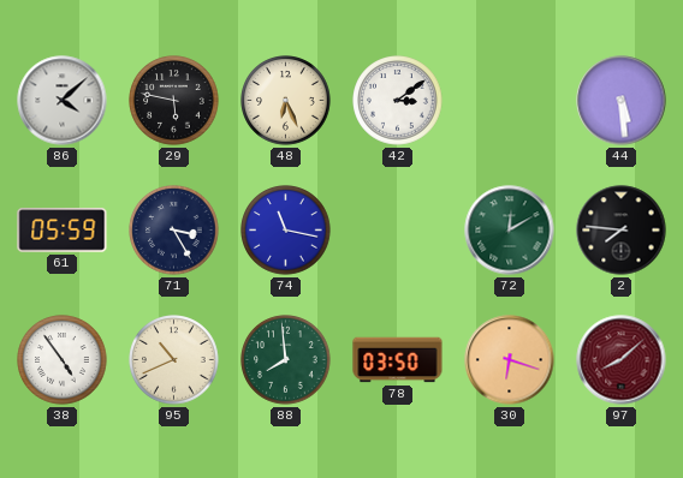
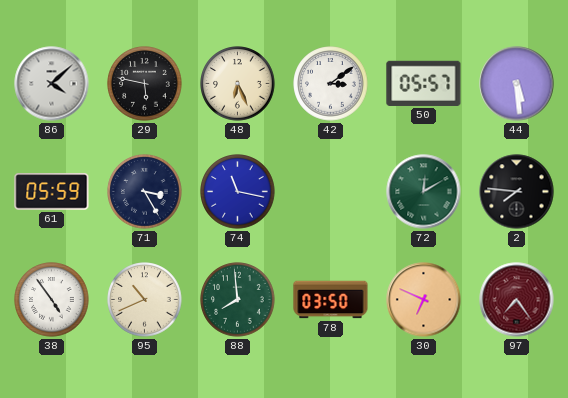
50: none -> 05:57
30: 6:18 -> 6:49
97: 8:08 -> 7:24
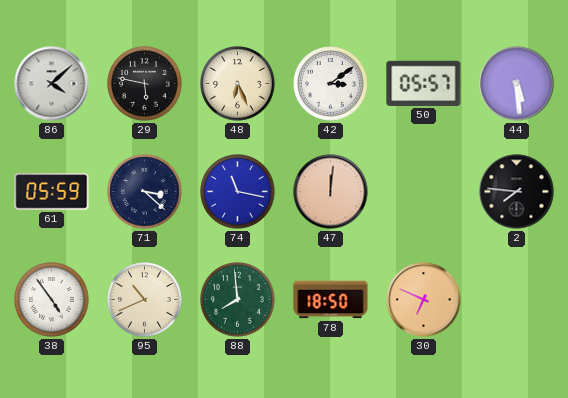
71: 3:25 -> 3:22
47: none -> 12:01
72: 12:10 -> none
78: 03:50 -> 18:50
97: 7:24 -> none
